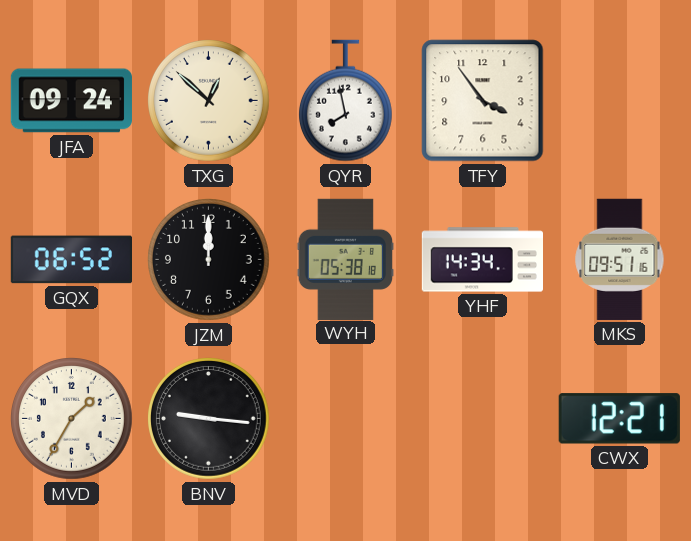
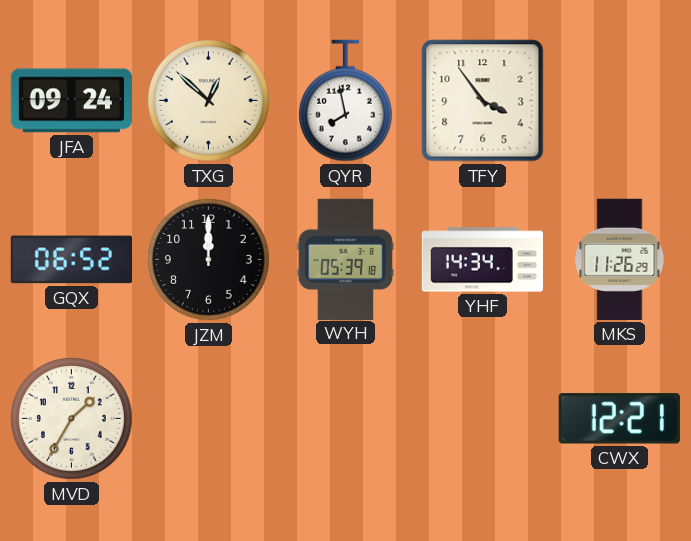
WYH: 05:38 -> 05:39
MKS: 09:51 -> 11:26
BNV: 9:16 -> none
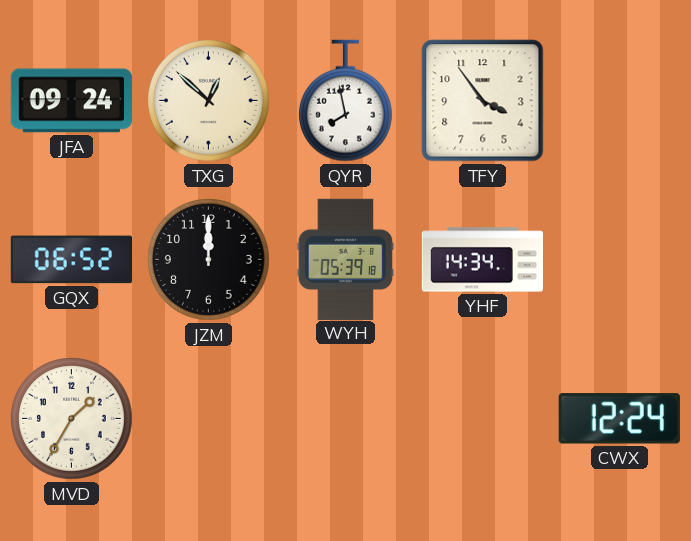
MKS: 11:26 -> none
CWX: 12:21 -> 12:24
